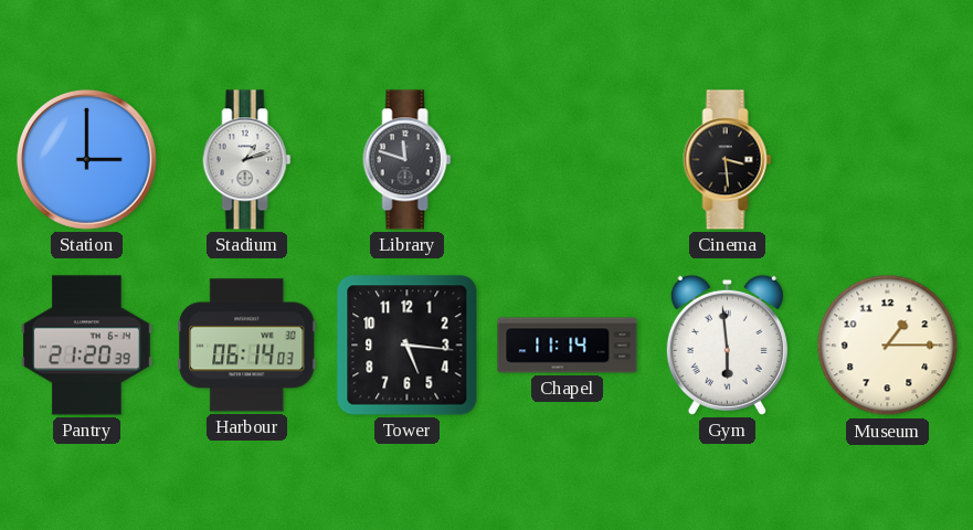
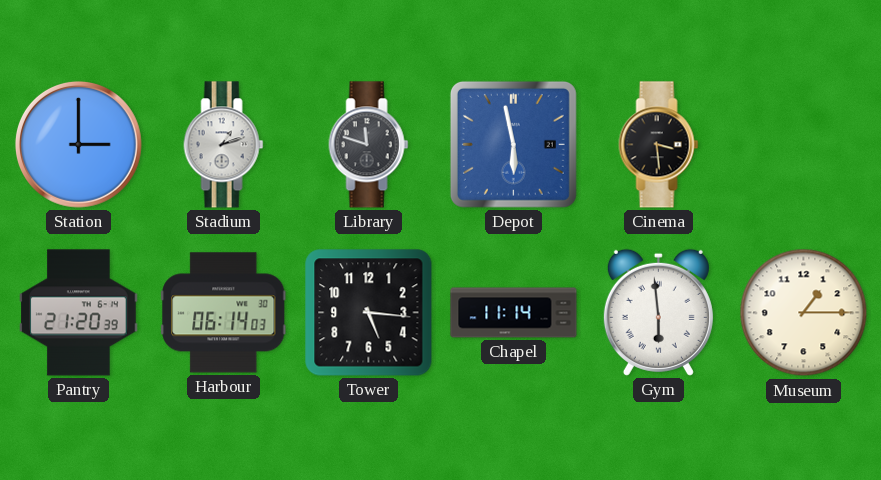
Depot: none -> 5:58
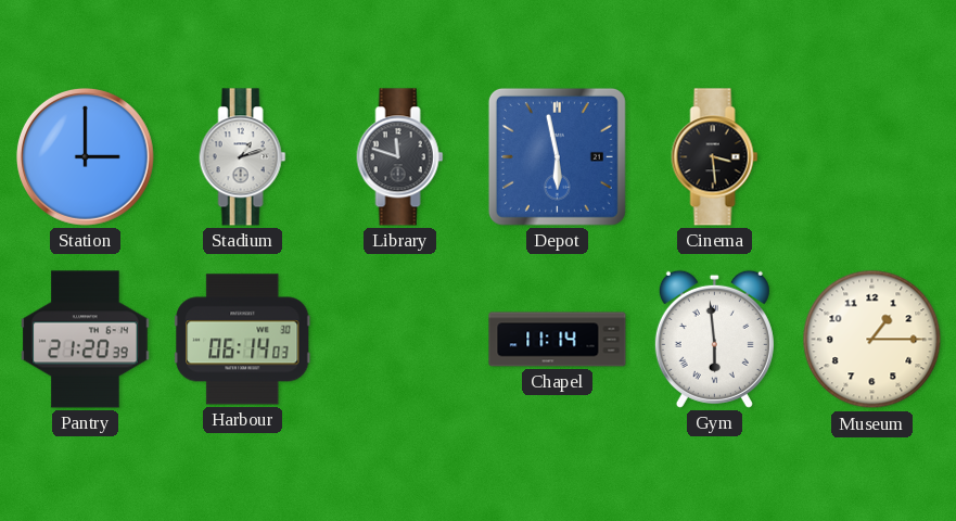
Tower: 5:16 -> none
